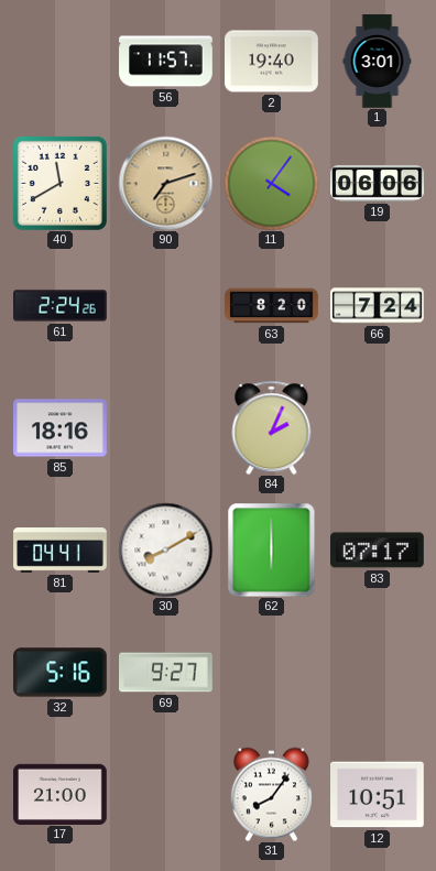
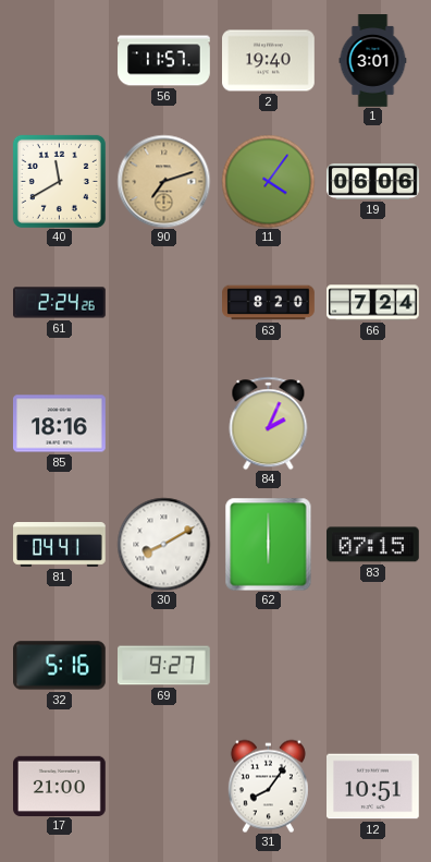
83: 07:17 -> 07:15
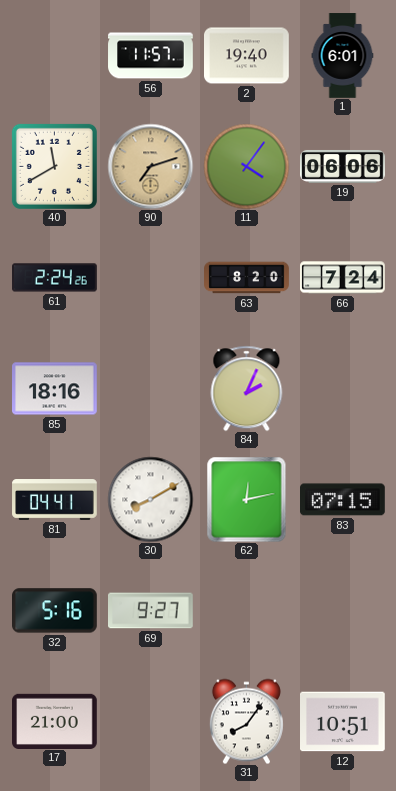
1: 3:01 -> 6:01
62: 6:00 -> 12:13
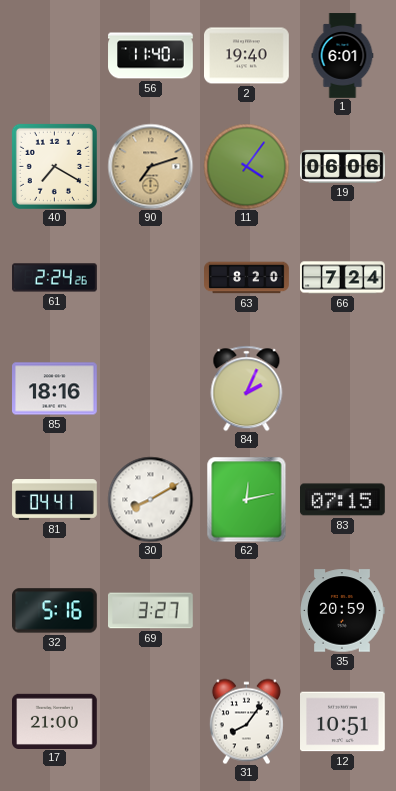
56: 11:57 -> 11:40
40: 11:40 -> 7:20
69: 9:27 -> 3:27
35: none -> 20:59
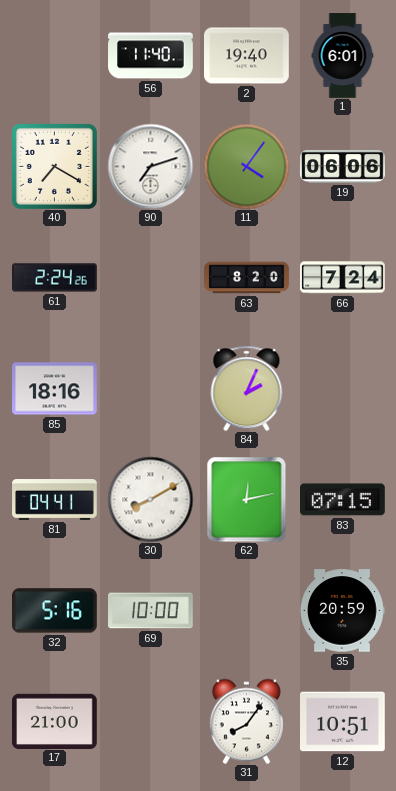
90 dial: champagne -> white
69: 3:27 -> 10:00
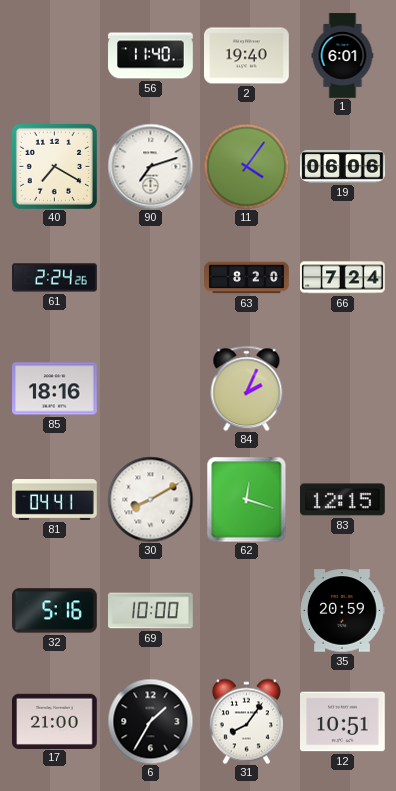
62: 12:13 -> 12:18
83: 07:15 -> 12:15
6: none -> 1:35
